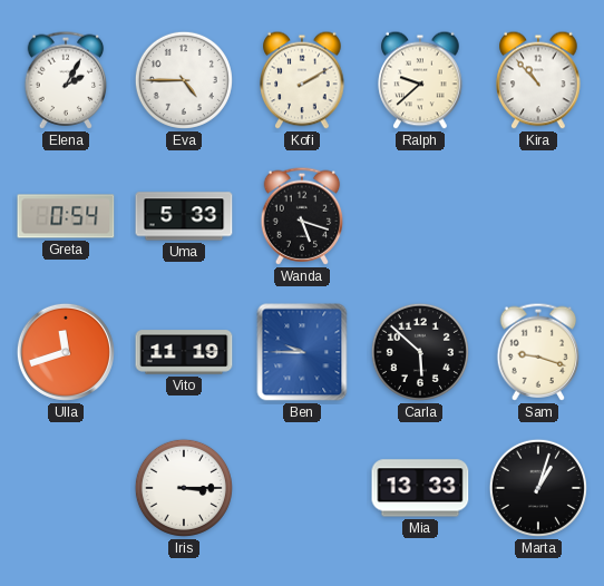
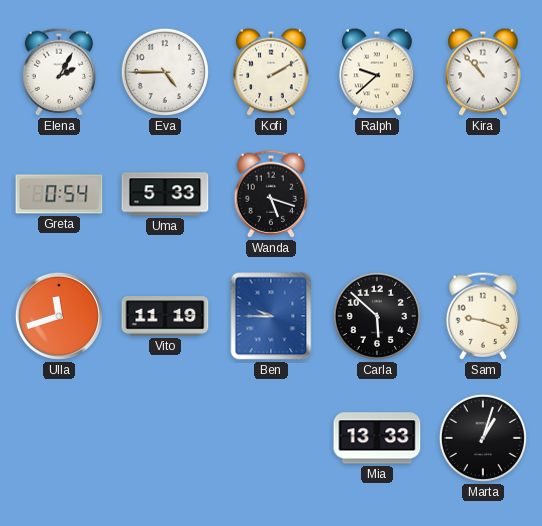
Iris: 3:15 -> none
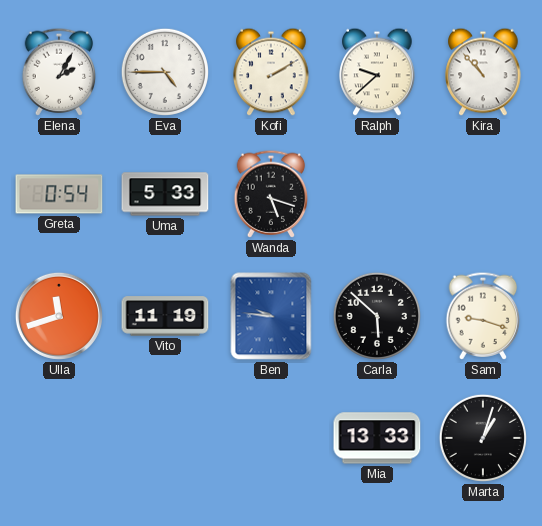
Ben: 9:45 -> 9:46
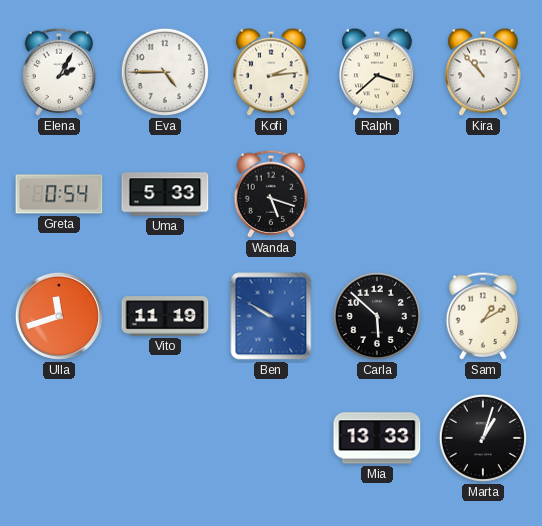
Kofi: 2:10 -> 2:14
Ralph: 9:38 -> 3:38
Ben: 9:46 -> 9:50
Sam: 9:18 -> 1:10
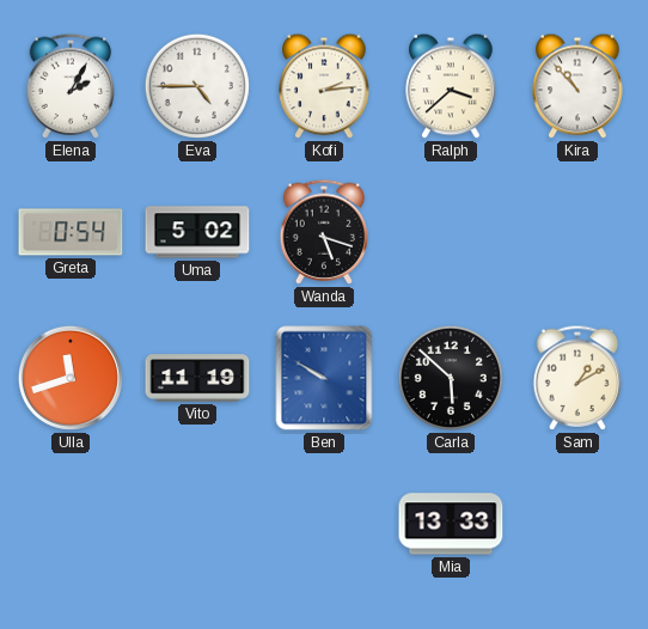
Uma: 5:33 -> 5:02
Marta: 1:03 -> none
